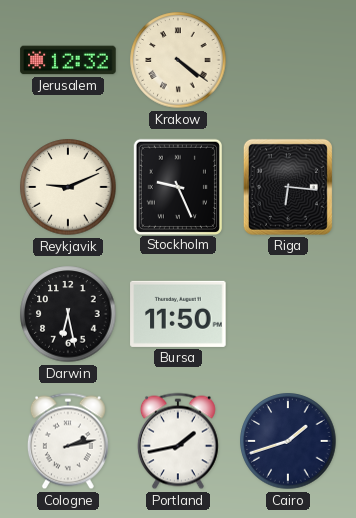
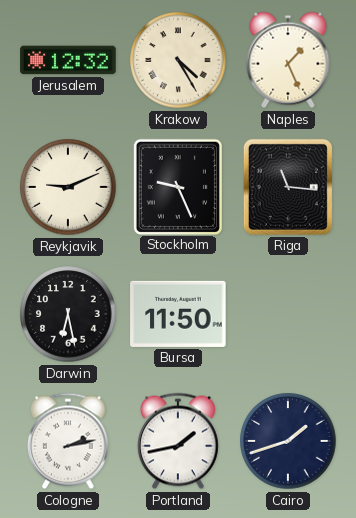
Krakow: 4:21 -> 4:25
Naples: none -> 1:26
Riga: 6:16 -> 11:16
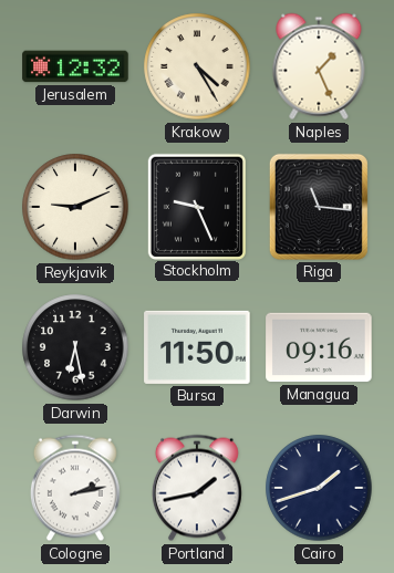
Managua: none -> 09:16
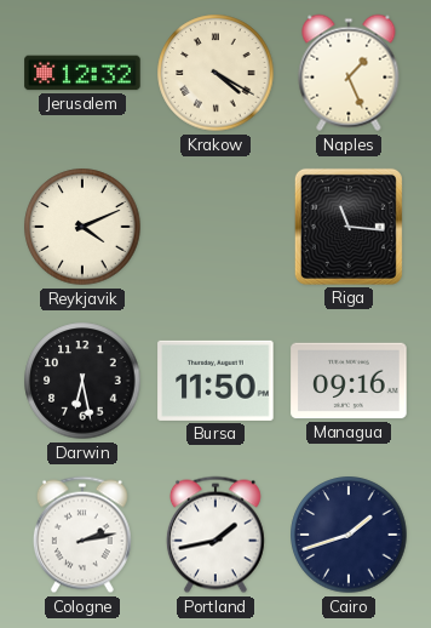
Krakow: 4:25 -> 4:20
Reykjavik: 9:11 -> 4:11
Stockholm: 9:26 -> none
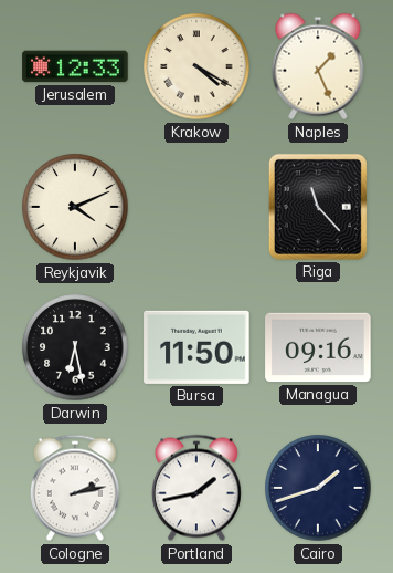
Jerusalem: 12:32 -> 12:33
Riga: 11:16 -> 11:23
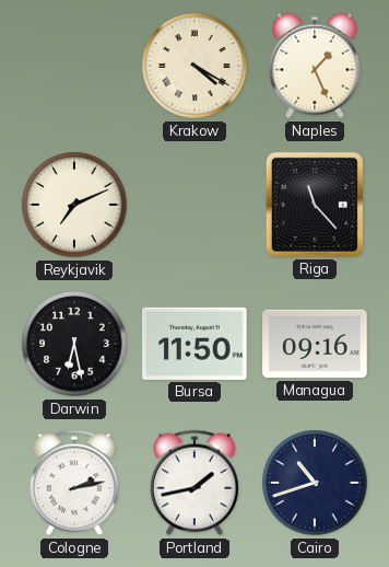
Jerusalem: 12:33 -> none
Reykjavik: 4:11 -> 7:11
Cairo: 1:42 -> 10:42
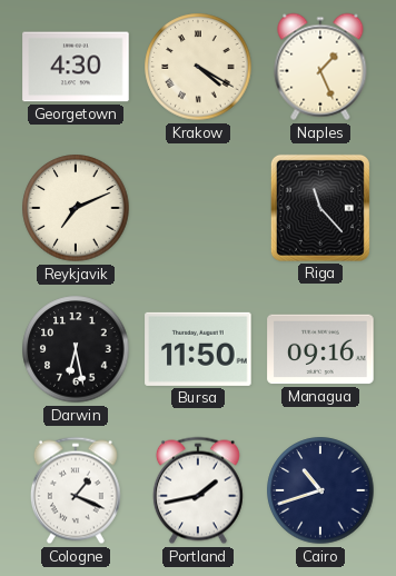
Georgetown: none -> 4:30
Cologne: 2:13 -> 1:19
